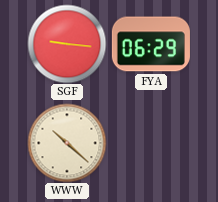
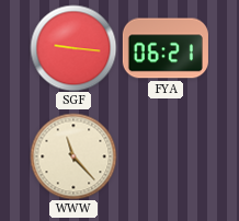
FYA: 06:29 -> 06:21
WWW: 10:22 -> 11:23
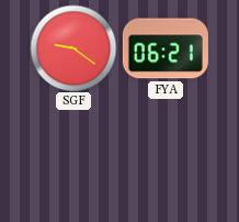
SGF: 9:16 -> 9:21
WWW: 11:23 -> none
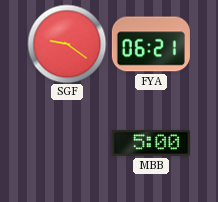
MBB: none -> 5:00
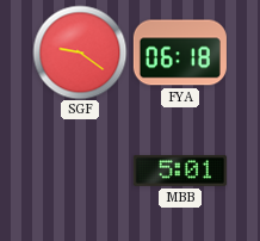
FYA: 06:21 -> 06:18
MBB: 5:00 -> 5:01
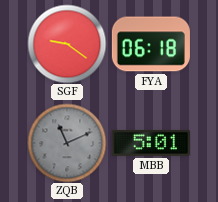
ZQB: none -> 11:11
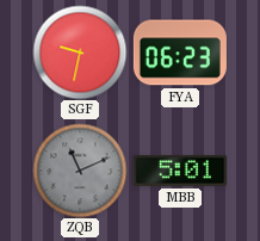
SGF: 9:21 -> 9:32
FYA: 06:18 -> 06:23
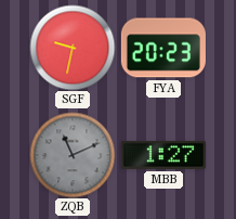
FYA: 06:23 -> 20:23
MBB: 5:01 -> 1:27
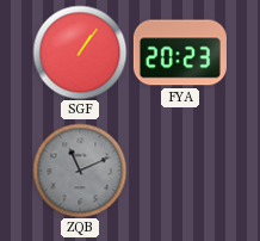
SGF: 9:32 -> 1:06
MBB: 1:27 -> none
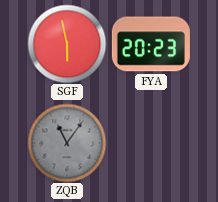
SGF: 1:06 -> 5:58
ZQB: 11:11 -> 11:06
